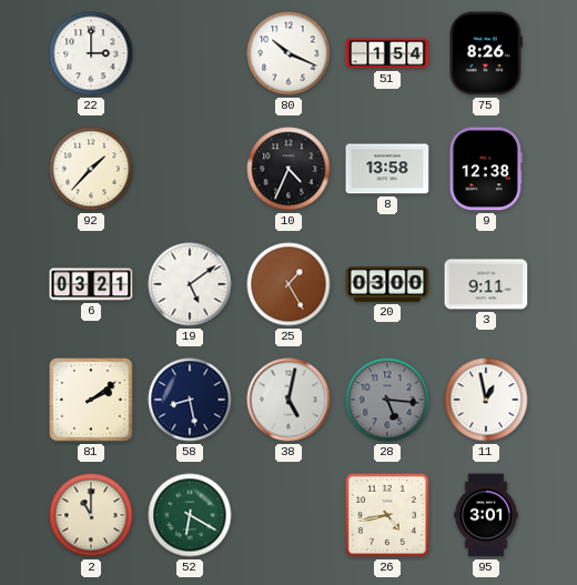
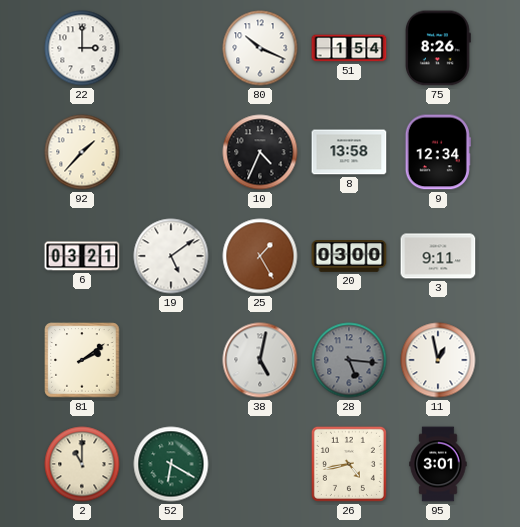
9: 12:38 -> 12:34
58: 8:28 -> none
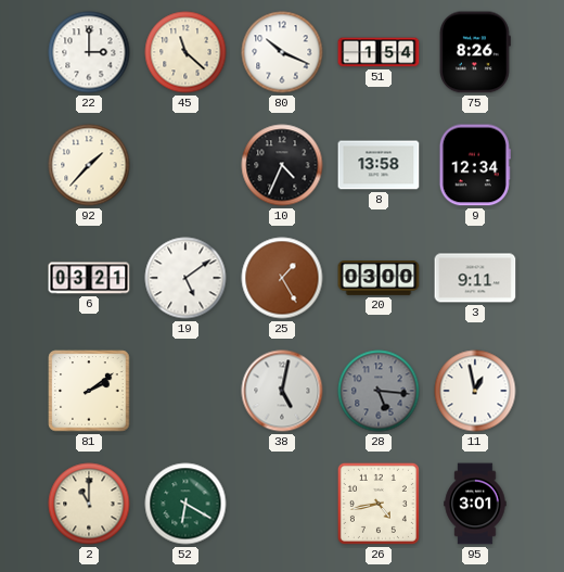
45: none -> 11:22
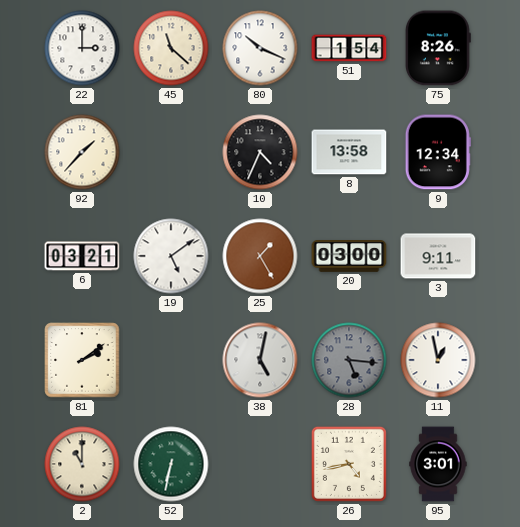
52: 6:20 -> 6:32
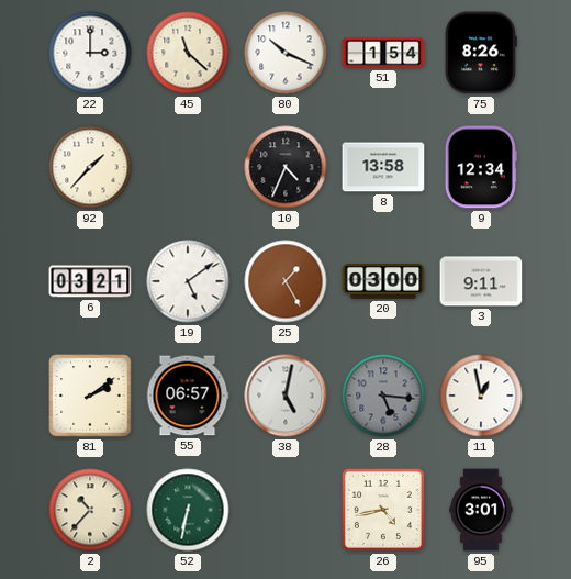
55: none -> 06:57
2: 11:00 -> 10:37
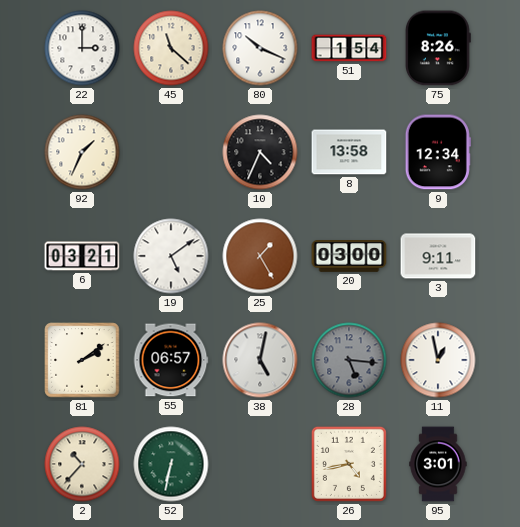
92: 1:37 -> 1:34
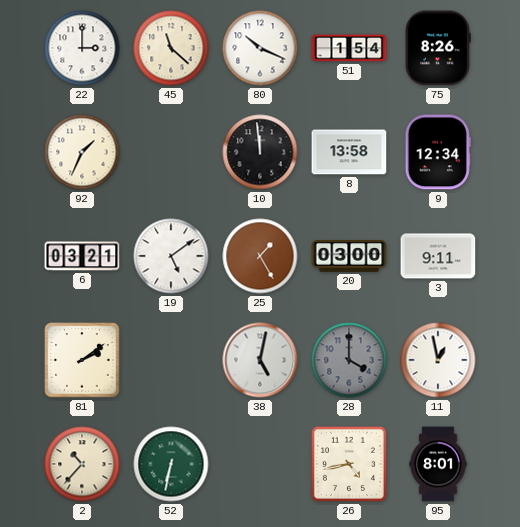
10: 4:34 -> 11:59
55: 06:57 -> none
28: 5:16 -> 4:00
95: 3:01 -> 8:01
